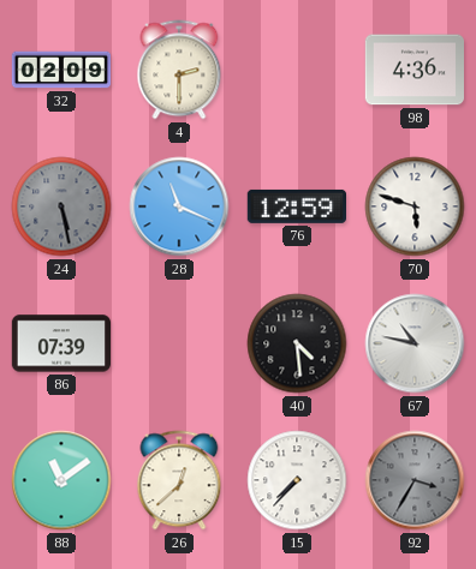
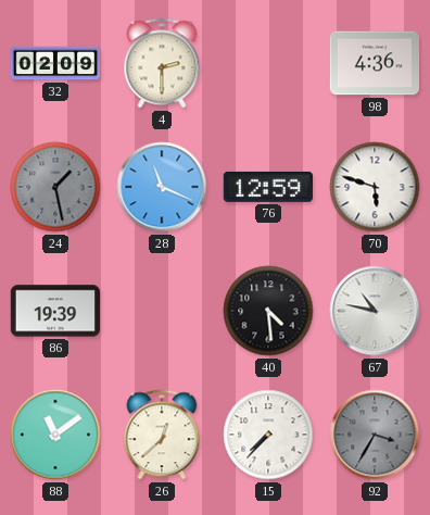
24: 5:28 -> 1:28
86: 07:39 -> 19:39
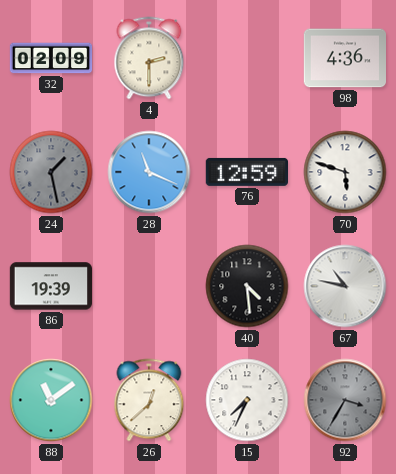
15: 7:37 -> 7:34
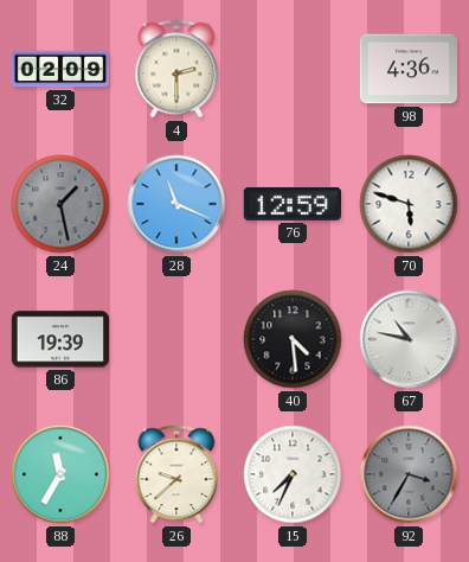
88: 11:09 -> 11:35
26: 12:38 -> 9:38
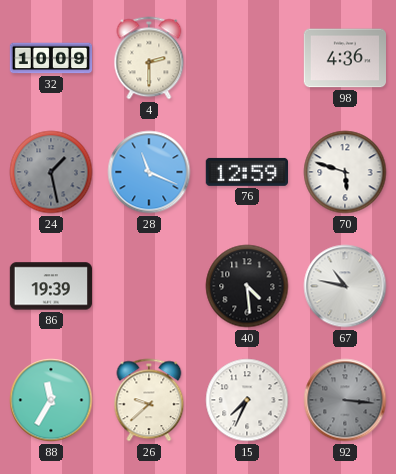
32: 02:09 -> 10:09
92: 3:35 -> 3:16
